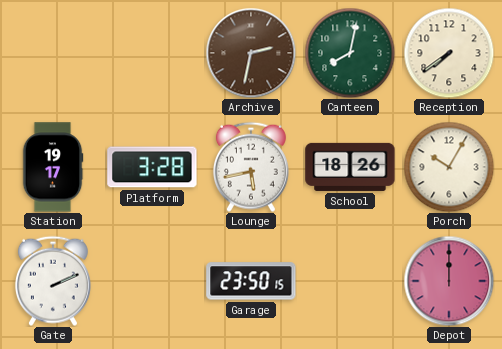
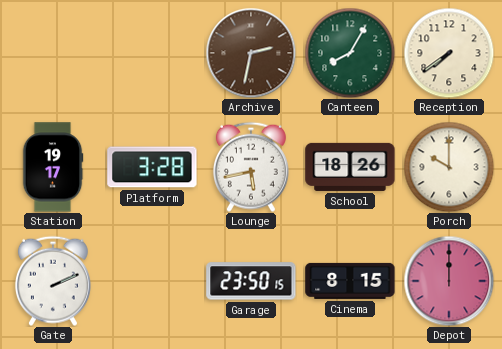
Canteen: 8:02 -> 8:05
Porch: 10:05 -> 10:00
Cinema: none -> 8:15
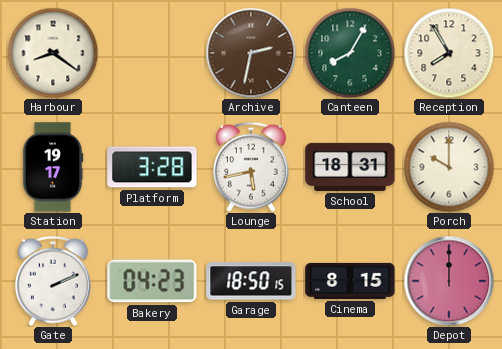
Harbour: none -> 8:21
Reception: 7:39 -> 7:55
School: 18:26 -> 18:31
Bakery: none -> 04:23
Garage: 23:50 -> 18:50
